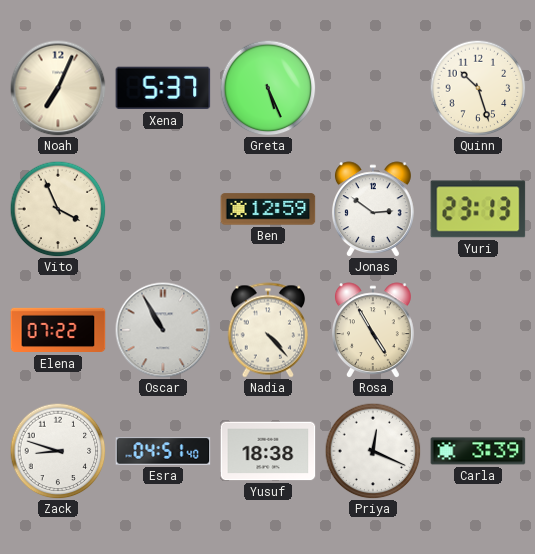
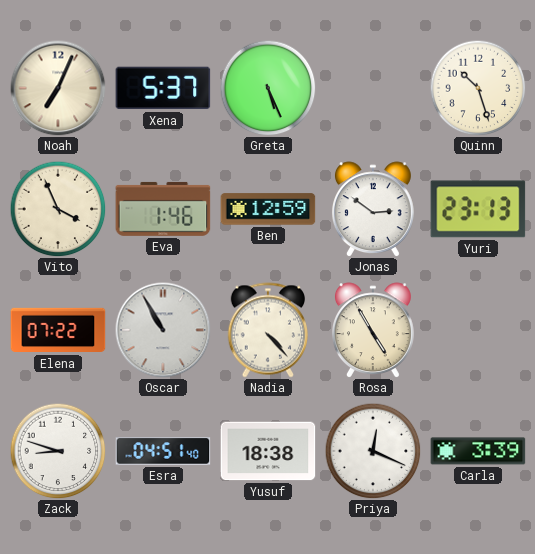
Eva: none -> 1:46
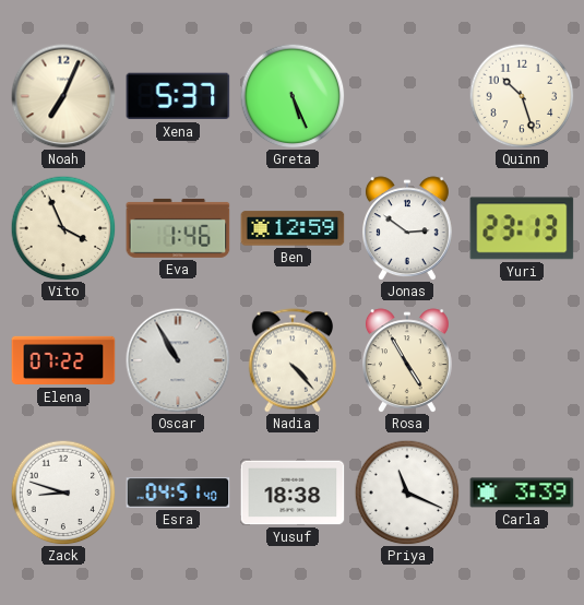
Priya: 12:19 -> 11:19
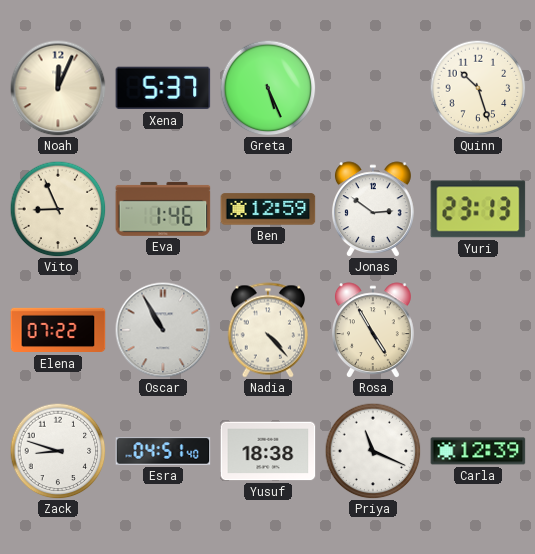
Noah: 7:04 -> 12:04
Vito: 3:56 -> 8:56
Carla: 3:39 -> 12:39
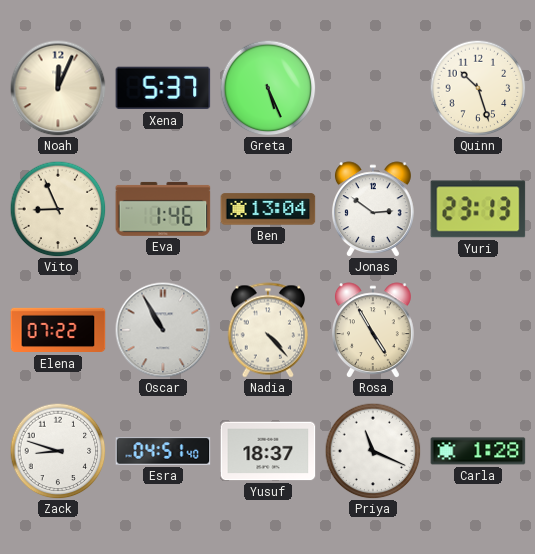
Ben: 12:59 -> 13:04
Yusuf: 18:38 -> 18:37
Carla: 12:39 -> 1:28
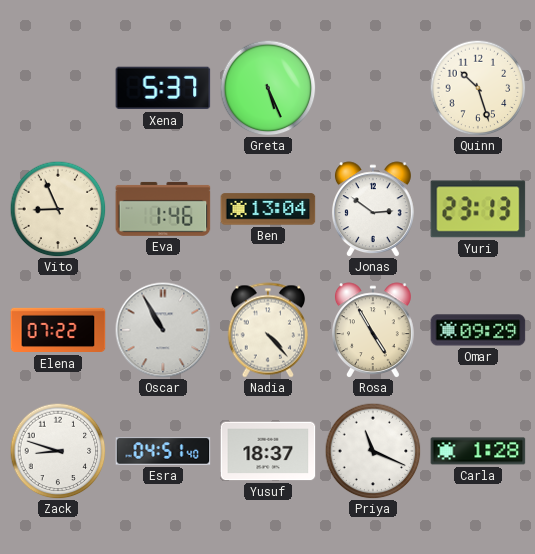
Noah: 12:04 -> none
Omar: none -> 09:29
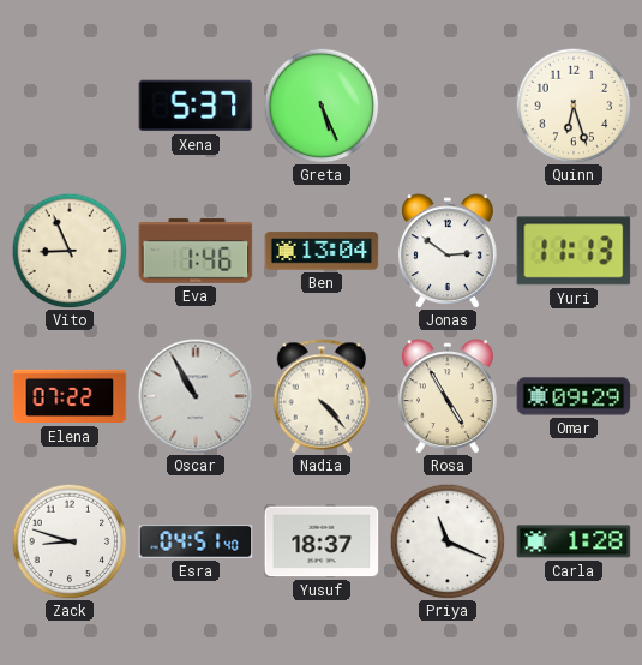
Quinn: 10:27 -> 6:27
Yuri: 23:13 -> 11:13
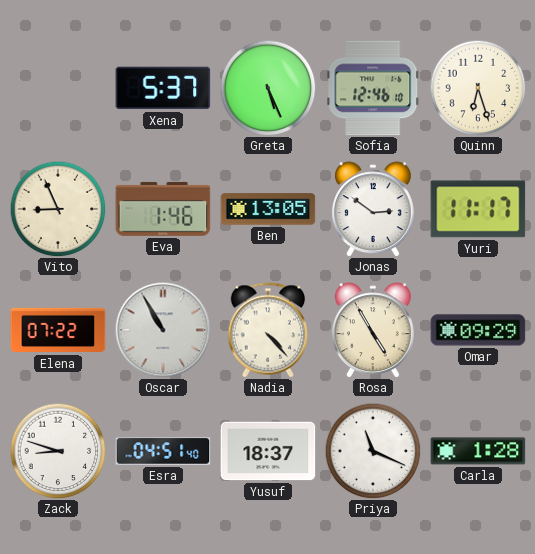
Sofia: none -> 12:46
Ben: 13:04 -> 13:05
Yuri: 11:13 -> 11:17
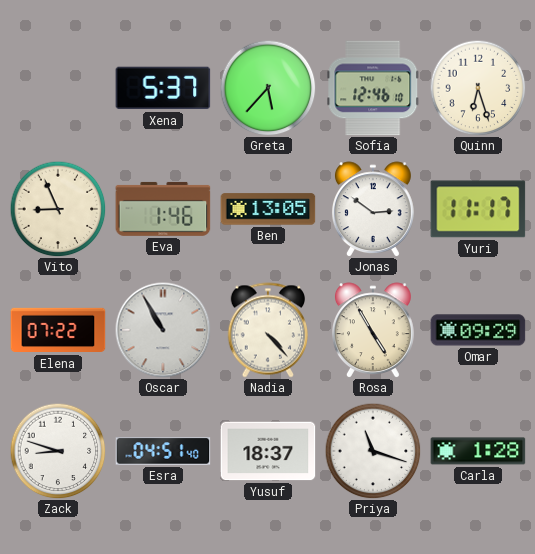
Greta: 5:26 -> 5:37
Priya: 11:19 -> 11:18
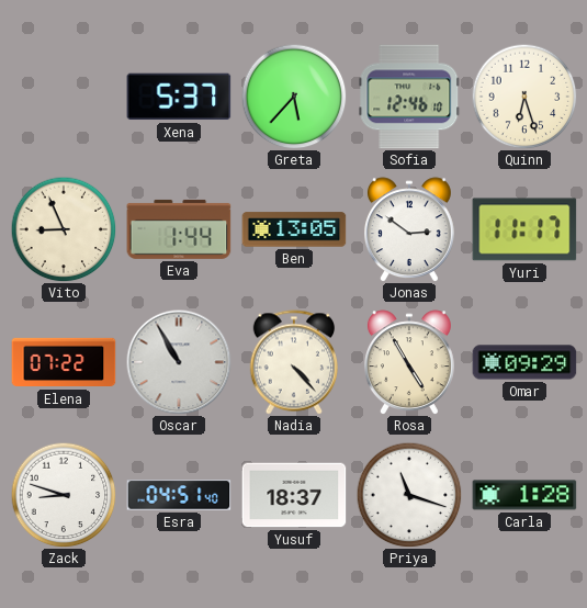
Eva: 1:46 -> 1:44
